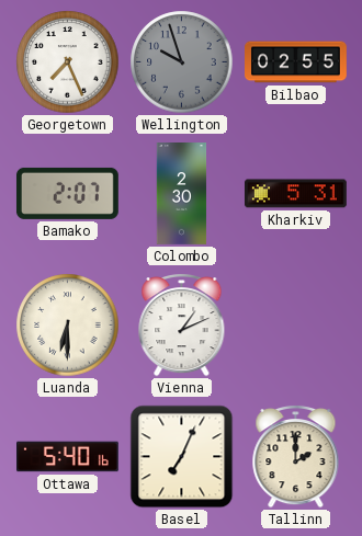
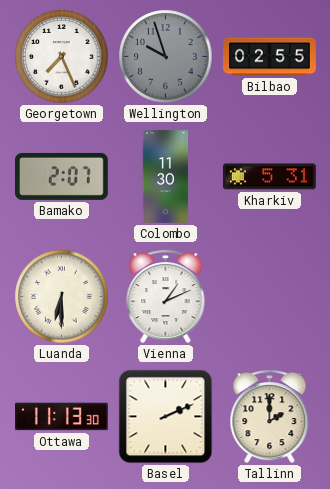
Colombo: 2:30 -> 11:30
Ottawa: 5:40 -> 11:13
Basel: 7:04 -> 2:11
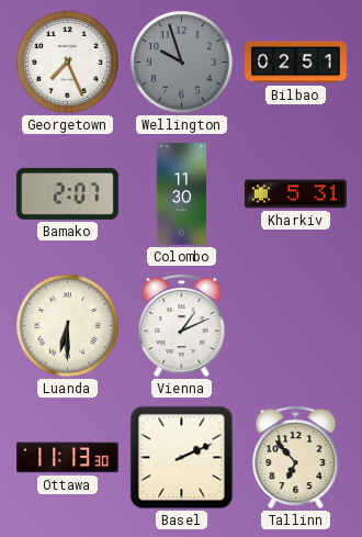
Bilbao: 02:55 -> 02:51
Tallinn: 2:00 -> 6:53
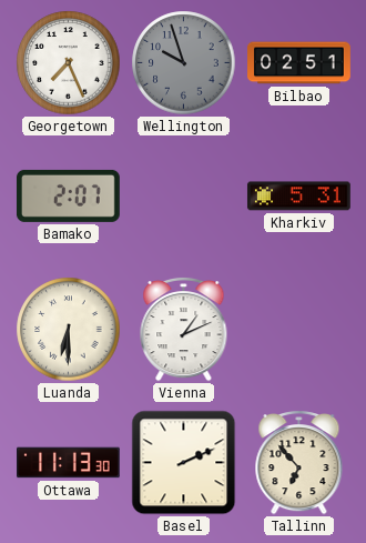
Colombo: 11:30 -> none
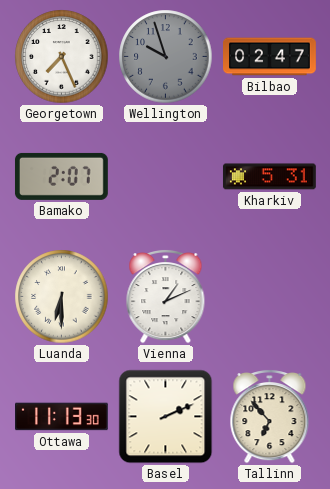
Bilbao: 02:51 -> 02:47
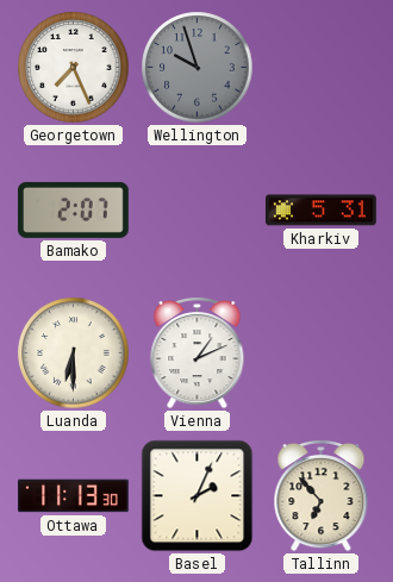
Bilbao: 02:47 -> none
Basel: 2:11 -> 2:04
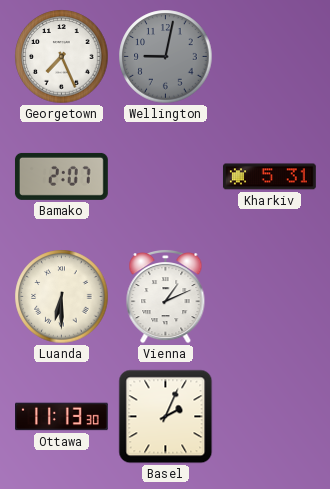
Wellington: 9:57 -> 9:02
Tallinn: 6:53 -> none
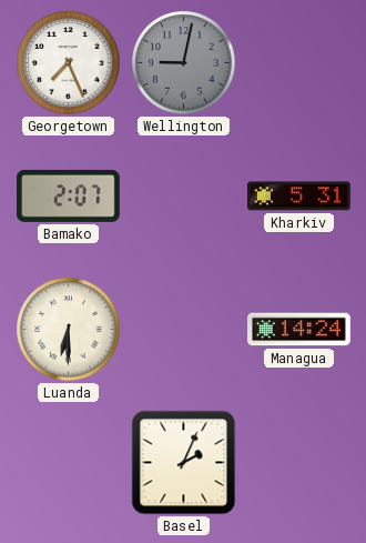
Vienna: 1:11 -> none
Managua: none -> 14:24
Ottawa: 11:13 -> none
